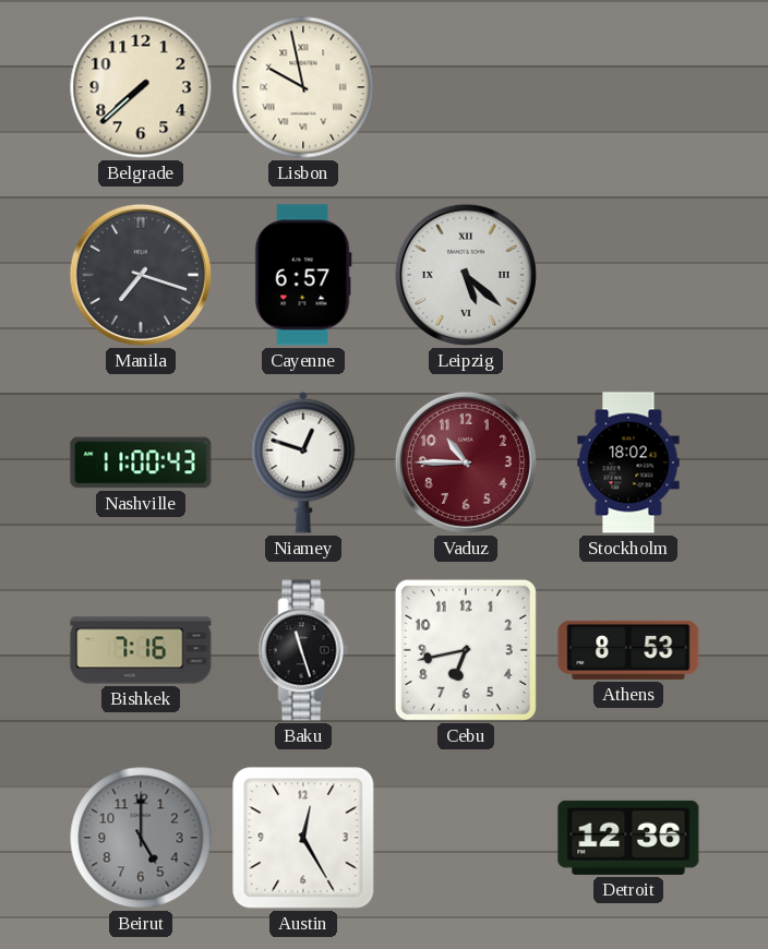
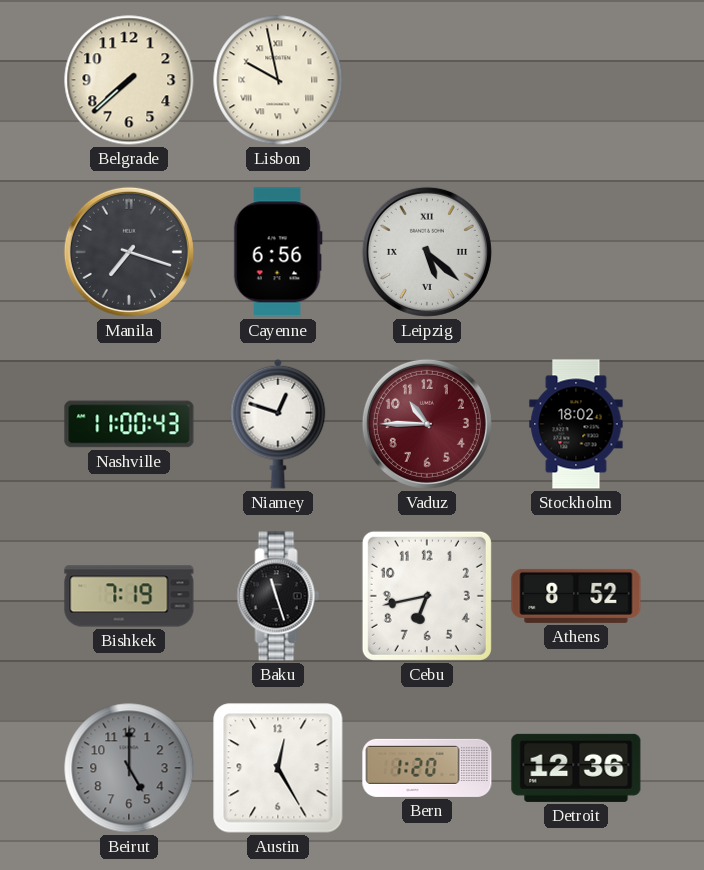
Cayenne: 6:57 -> 6:56
Bishkek: 7:16 -> 7:19
Athens: 8:53 -> 8:52
Bern: none -> 1:20
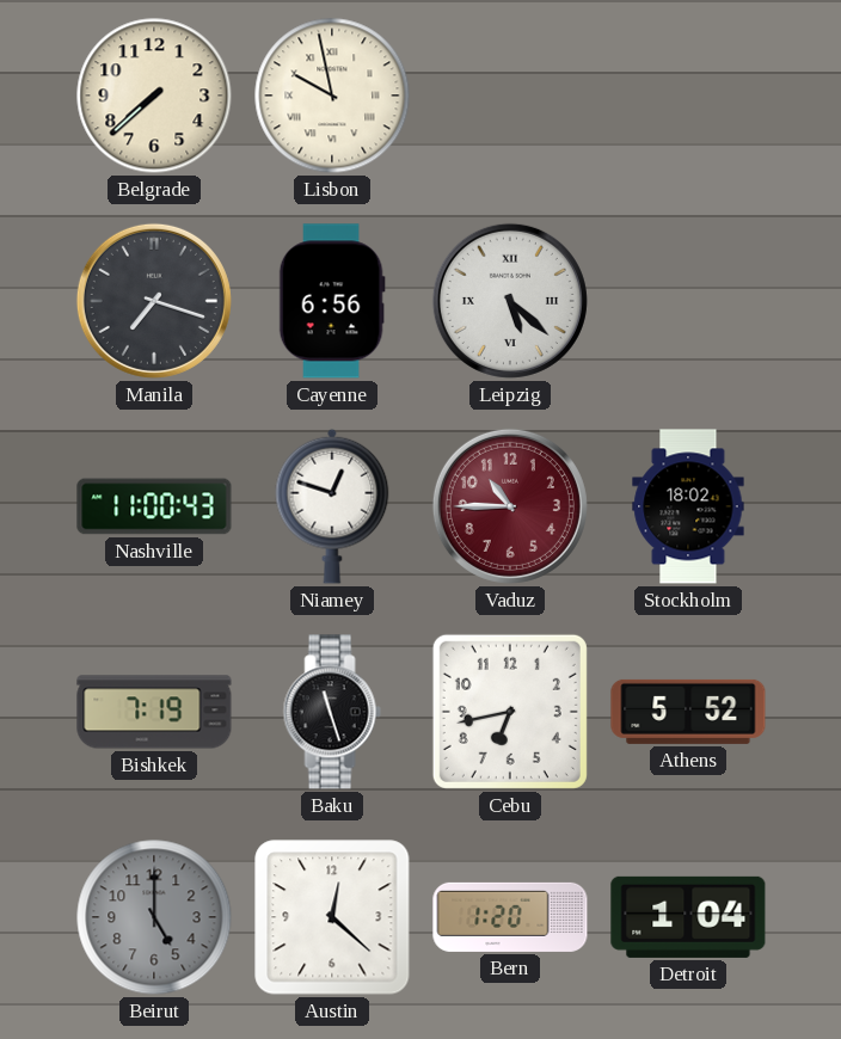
Athens: 8:52 -> 5:52
Austin: 12:25 -> 12:22
Detroit: 12:36 -> 1:04
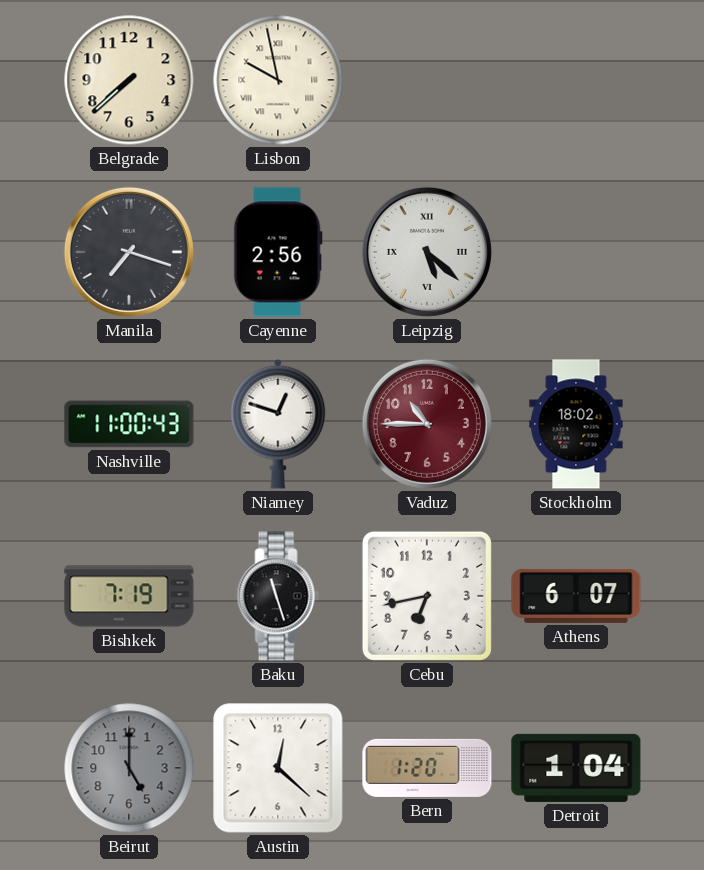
Cayenne: 6:56 -> 2:56
Athens: 5:52 -> 6:07
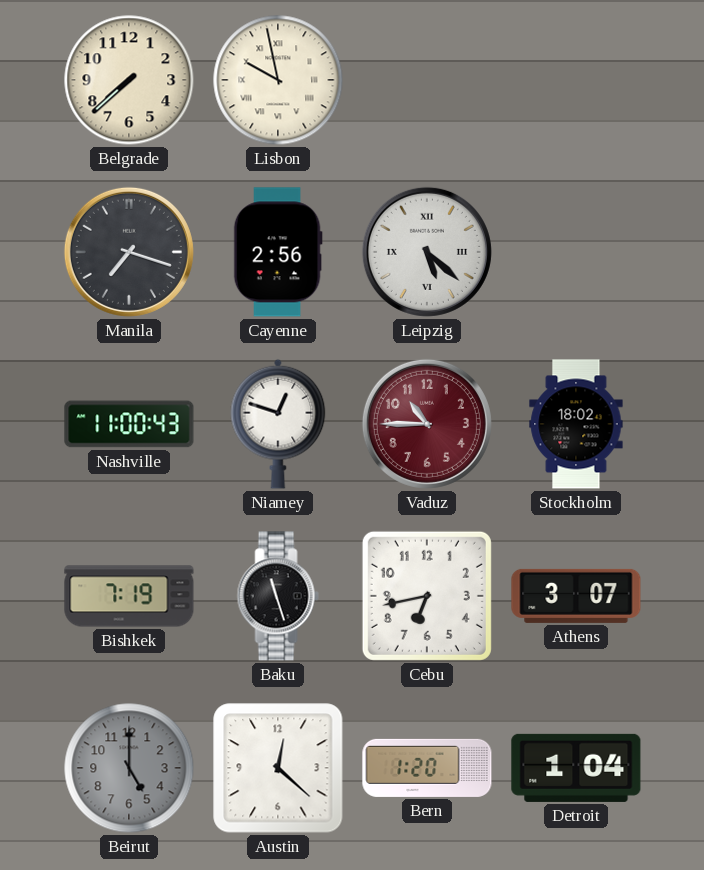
Athens: 6:07 -> 3:07
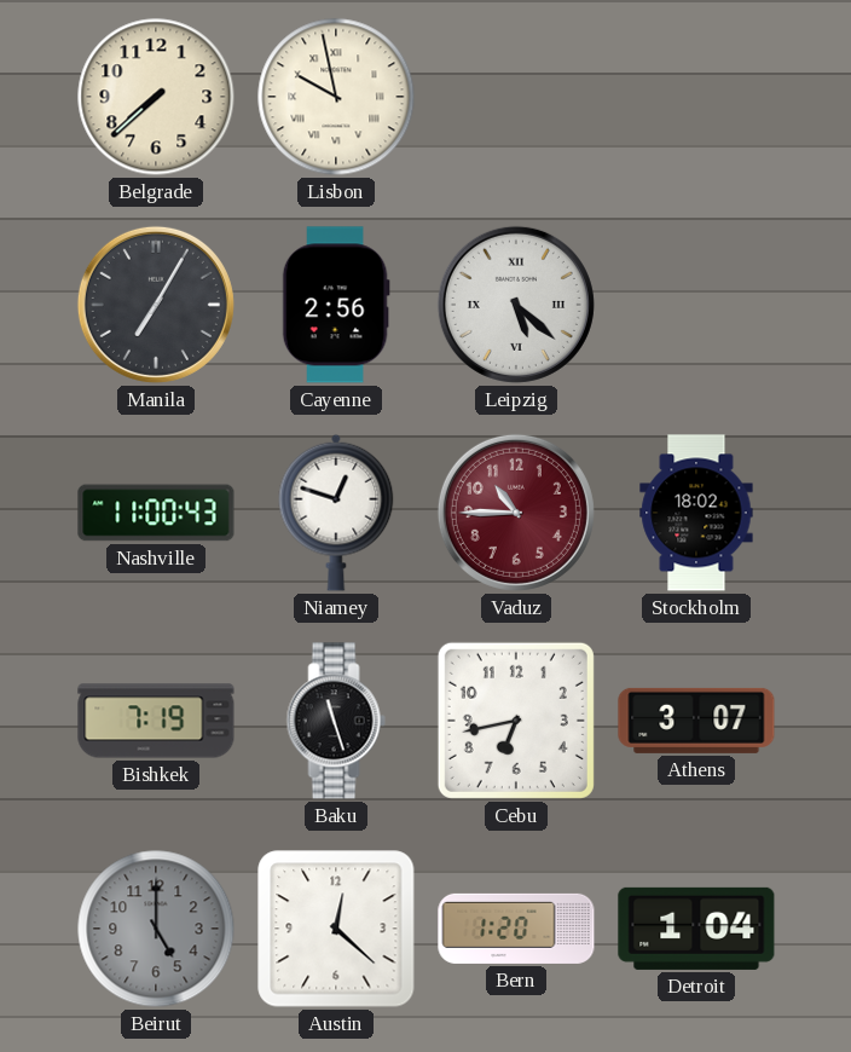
Manila: 7:18 -> 7:05
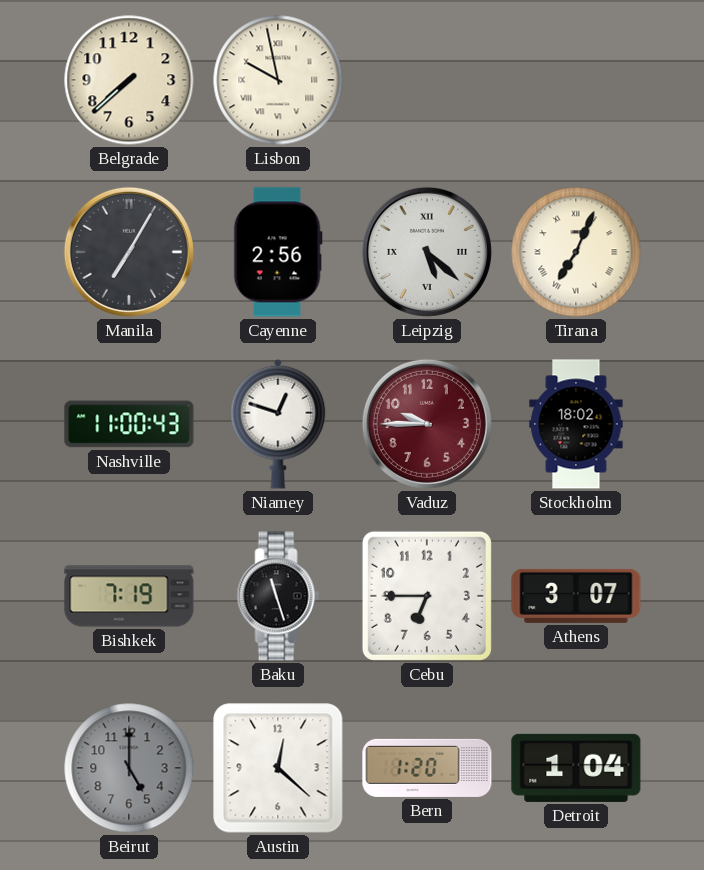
Tirana: none -> 7:04
Vaduz: 10:45 -> 9:45
Cebu: 6:43 -> 6:45
